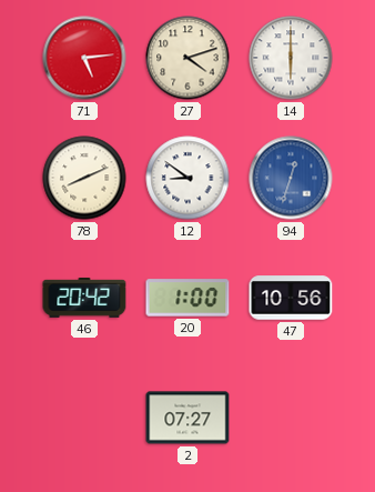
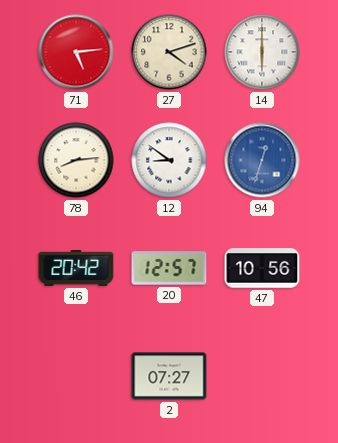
78: 8:11 -> 8:14
20: 1:00 -> 12:57
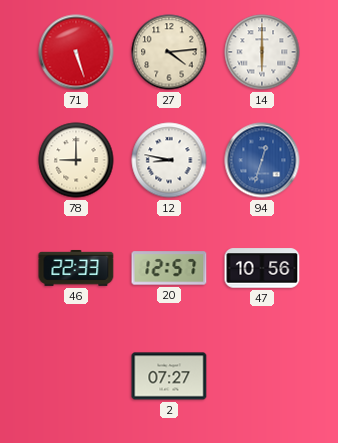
71: 5:14 -> 5:27
27: 4:12 -> 4:14
78: 8:14 -> 9:00
12: 8:51 -> 8:47
46: 20:42 -> 22:33
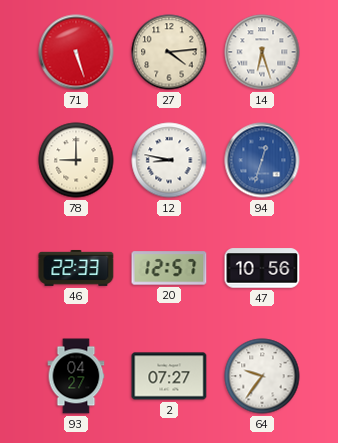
14: 6:00 -> 6:27
93: none -> 04:27
64: none -> 9:36
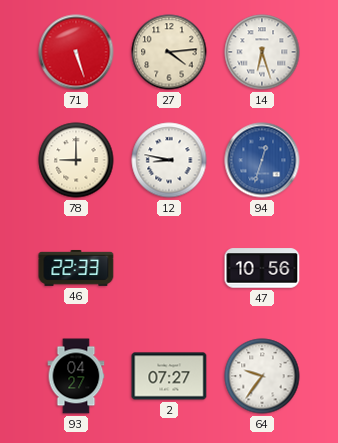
20: 12:57 -> none
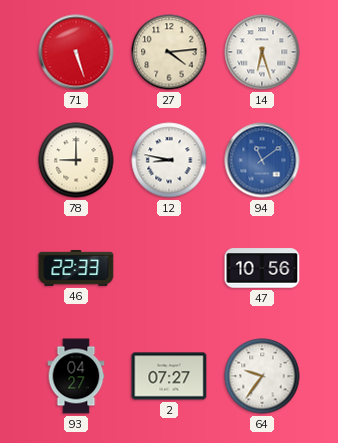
94: 12:33 -> 11:09
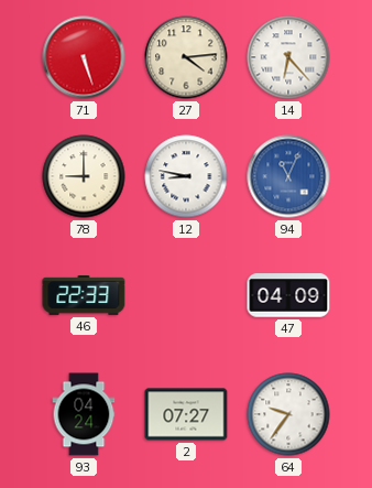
14: 6:27 -> 6:23
94: 11:09 -> 11:04
47: 10:56 -> 04:09
93: 04:27 -> 04:24
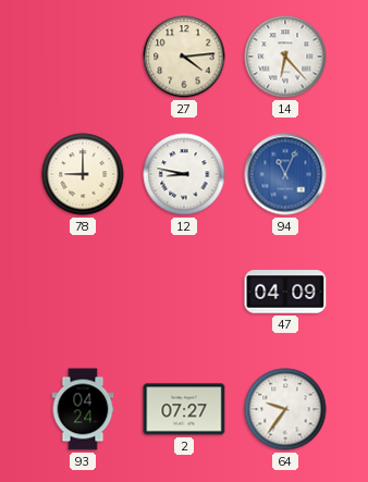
71: 5:27 -> none
46: 22:33 -> none
